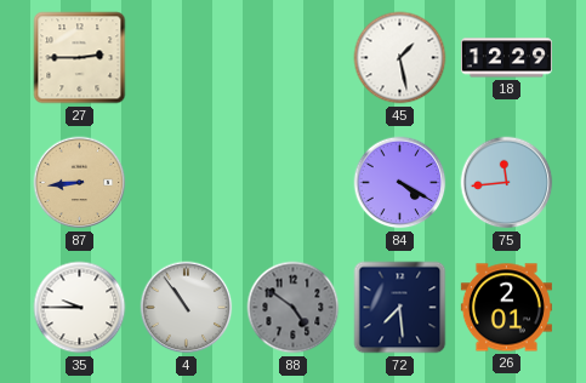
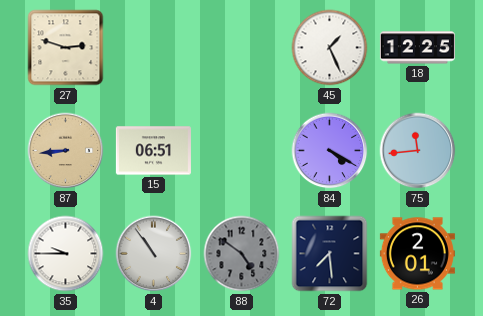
27: 2:45 -> 2:48
45: 1:28 -> 1:26
18: 12:29 -> 12:25
15: none -> 06:51
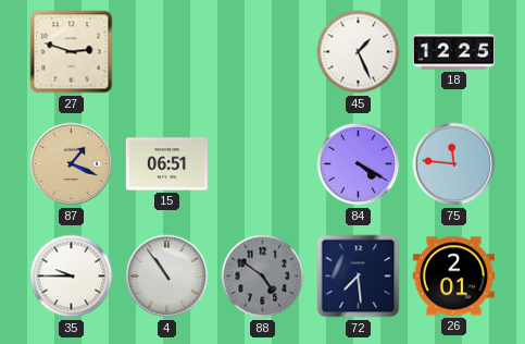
87: 8:44 -> 1:19
75: 11:44 -> 11:46
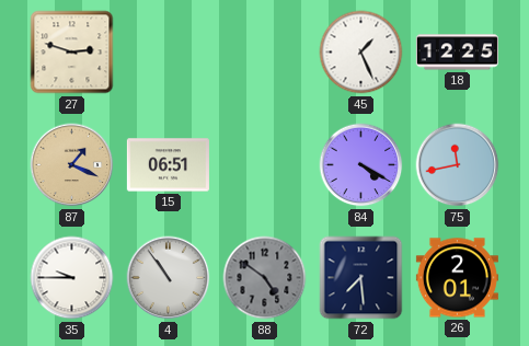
75: 11:46 -> 11:43
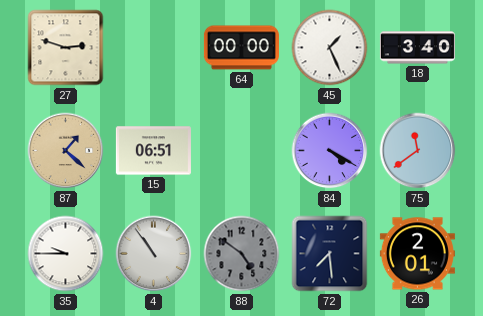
64: none -> 00:00
18: 12:25 -> 3:40
87: 1:19 -> 1:22
75: 11:43 -> 11:39
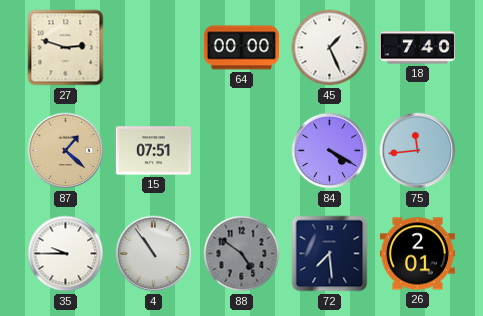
18: 3:40 -> 7:40
15: 06:51 -> 07:51
75: 11:39 -> 11:44
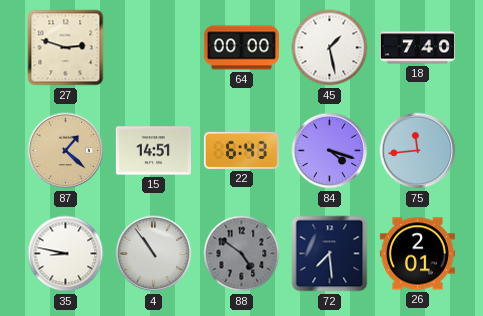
45: 1:26 -> 1:28
15: 07:51 -> 14:51
22: none -> 6:43
84: 4:20 -> 4:18
35: 9:45 -> 8:47
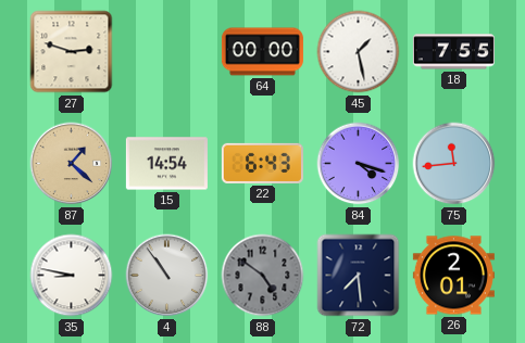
18: 7:40 -> 7:55
15: 14:51 -> 14:54
